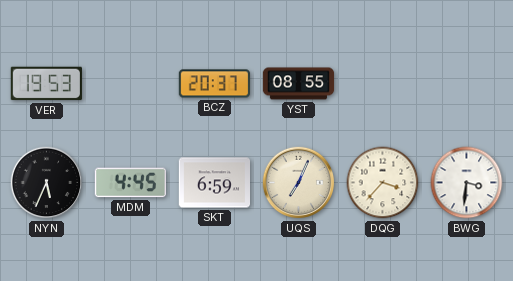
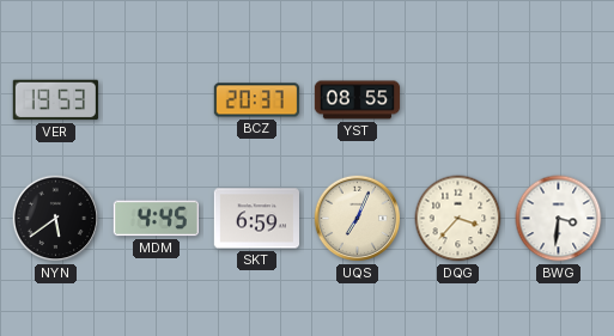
NYN: 5:34 -> 5:39
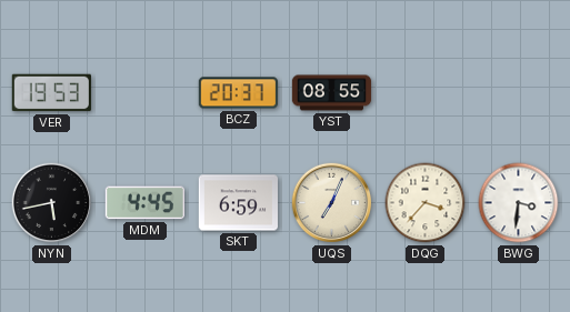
NYN: 5:39 -> 5:43
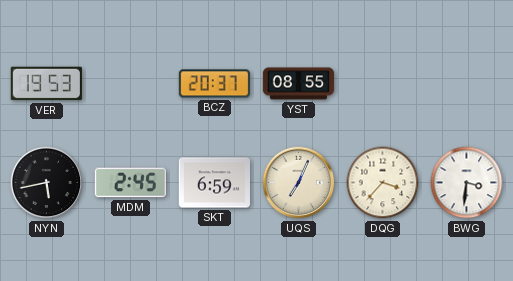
MDM: 4:45 -> 2:45
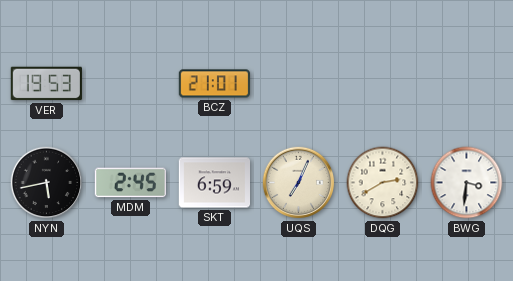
BCZ: 20:37 -> 21:01
YST: 08:55 -> none
DQG: 3:37 -> 2:40
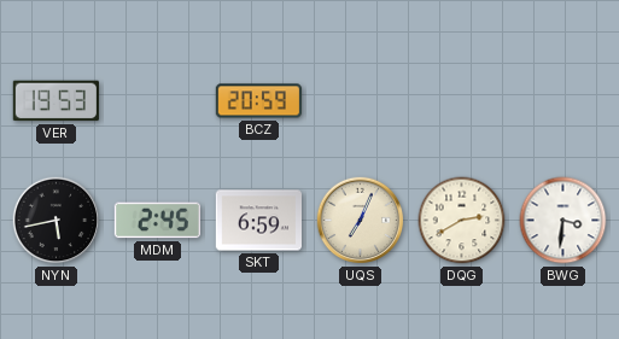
BCZ: 21:01 -> 20:59
